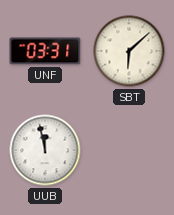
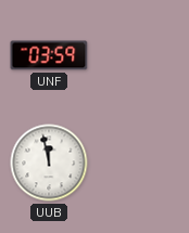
UNF: 03:31 -> 03:59
SBT: 6:08 -> none
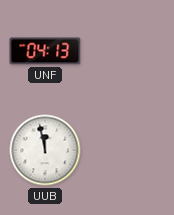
UNF: 03:59 -> 04:13
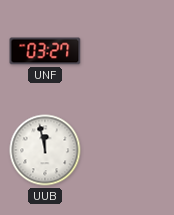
UNF: 04:13 -> 03:27
